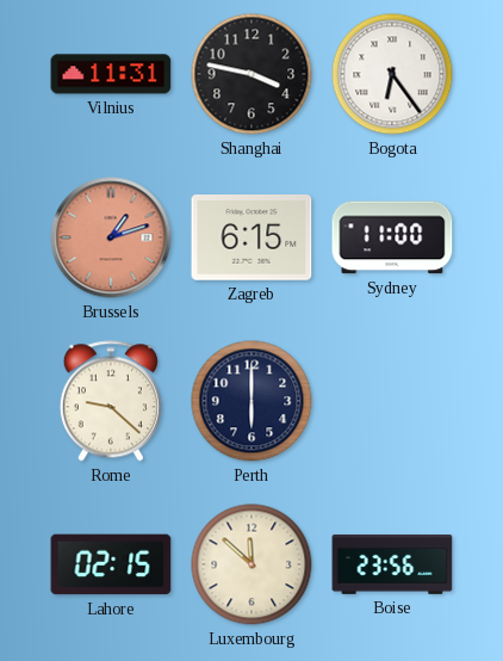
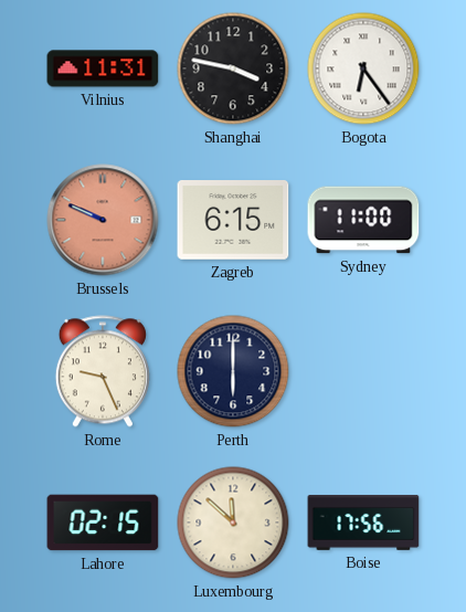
Brussels: 1:12 -> 9:49
Rome: 9:22 -> 9:26
Boise: 23:56 -> 17:56
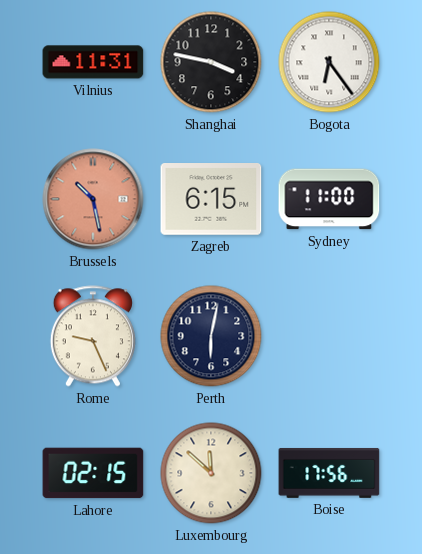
Brussels: 9:49 -> 10:28
Perth: 6:00 -> 6:02
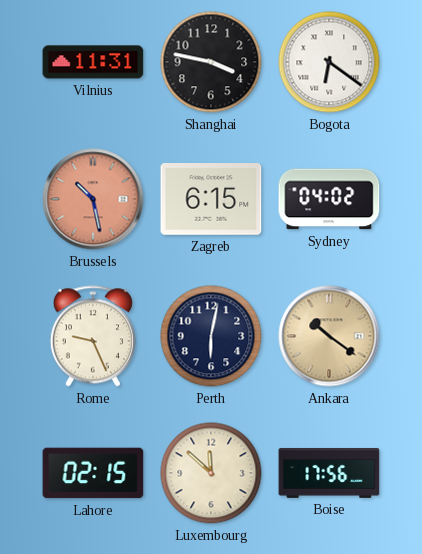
Bogota: 6:24 -> 6:21
Sydney: 11:00 -> 04:02
Ankara: none -> 10:21
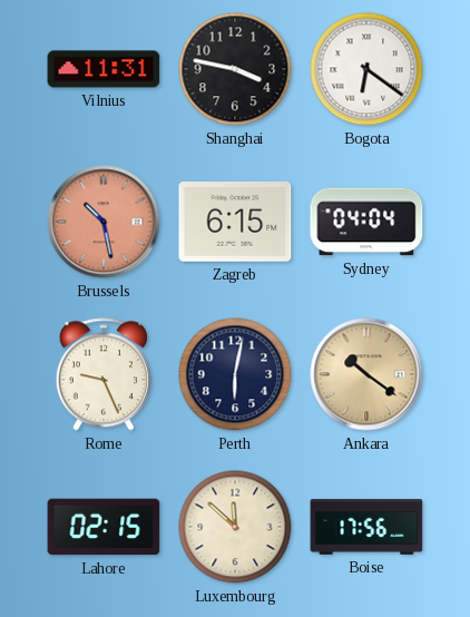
Sydney: 04:02 -> 04:04
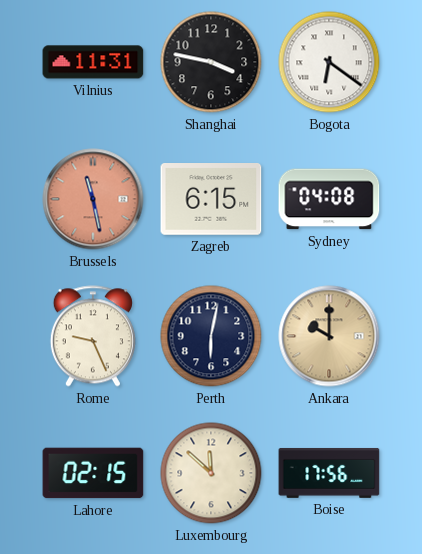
Brussels: 10:28 -> 11:28
Sydney: 04:04 -> 04:08
Ankara: 10:21 -> 10:00
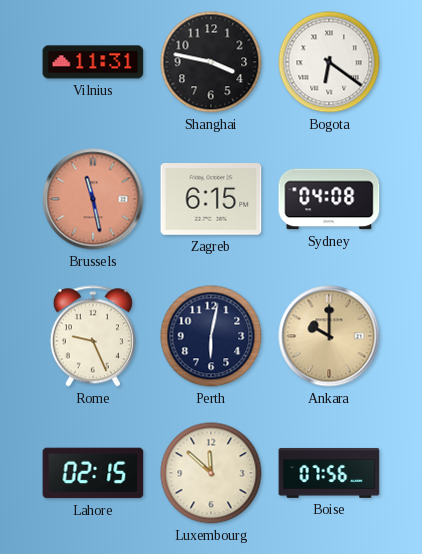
Boise: 17:56 -> 07:56
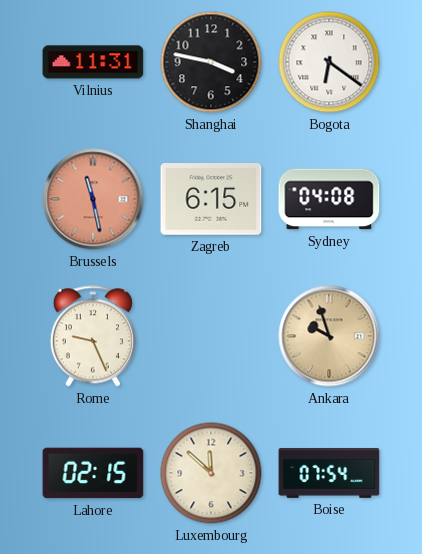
Perth: 6:02 -> none
Ankara: 10:00 -> 9:57
Boise: 07:56 -> 07:54
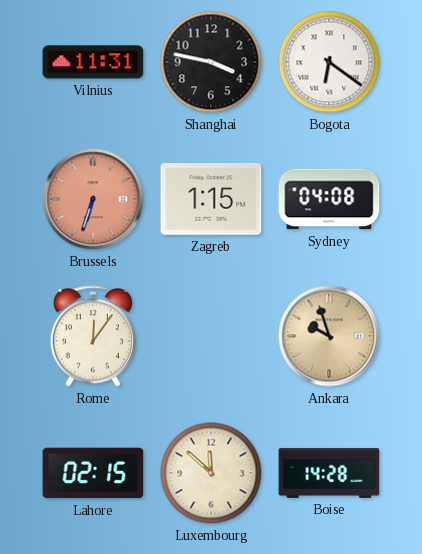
Brussels: 11:28 -> 6:33
Zagreb: 6:15 -> 1:15
Rome: 9:26 -> 12:06
Boise: 07:54 -> 14:28
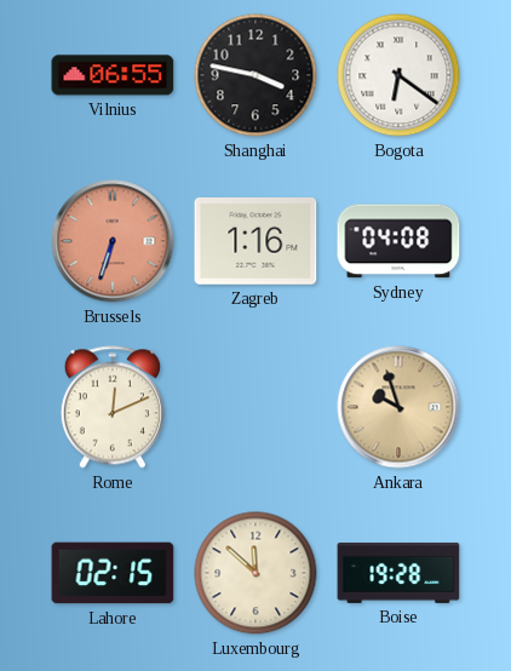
Vilnius: 11:31 -> 06:55
Zagreb: 1:15 -> 1:16
Rome: 12:06 -> 12:11
Boise: 14:28 -> 19:28
